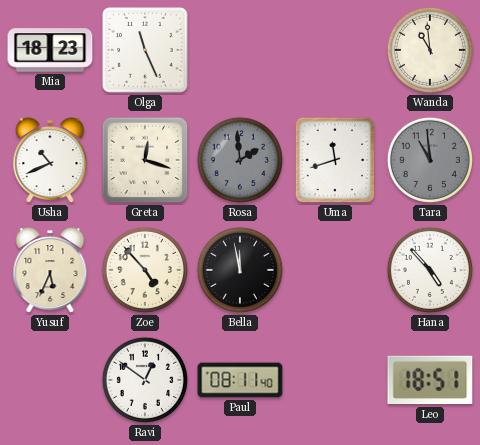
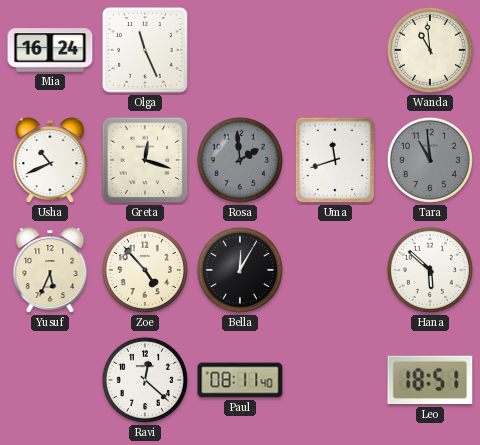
Mia: 18:23 -> 16:24
Bella: 11:58 -> 12:05
Hana: 4:53 -> 5:52
Ravi: 12:51 -> 12:22
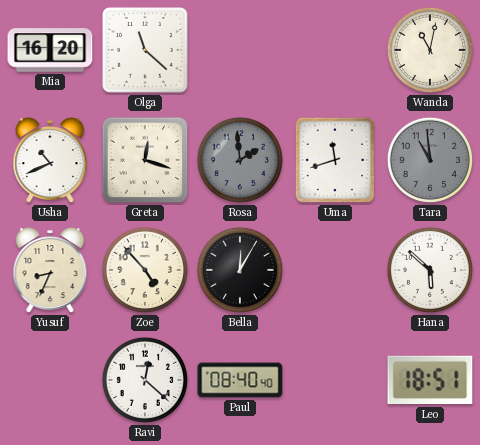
Mia: 16:24 -> 16:20
Olga: 11:26 -> 11:22
Wanda: 10:59 -> 11:02
Yusuf: 5:34 -> 8:34
Paul: 08:11 -> 08:40
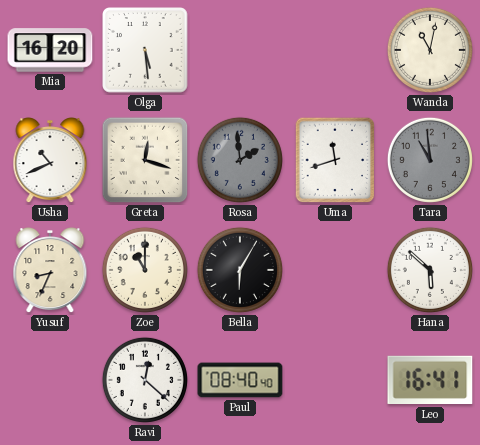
Olga: 11:22 -> 5:29
Zoe: 4:53 -> 11:00
Bella: 12:05 -> 6:05
Leo: 18:51 -> 16:41
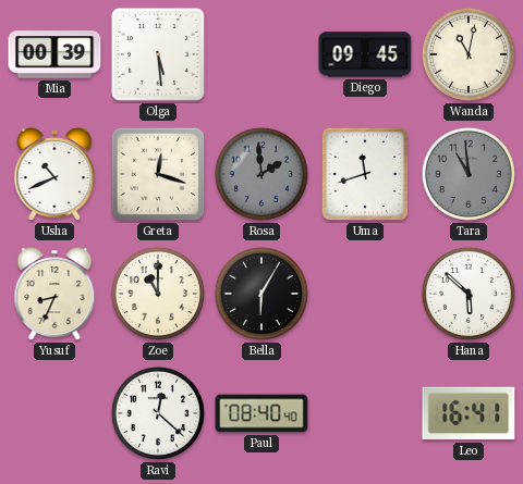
Mia: 16:20 -> 00:39
Diego: none -> 09:45
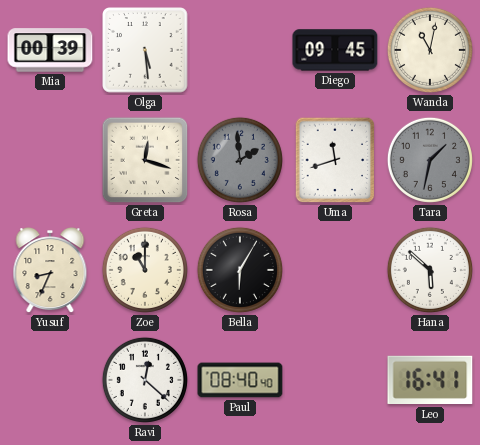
Usha: 10:41 -> none
Tara: 10:59 -> 1:32
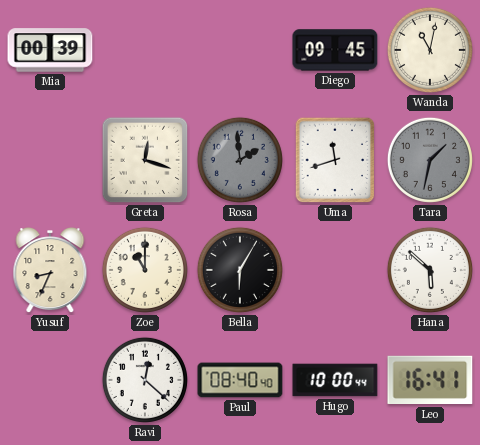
Olga: 5:29 -> none
Hugo: none -> 10:00
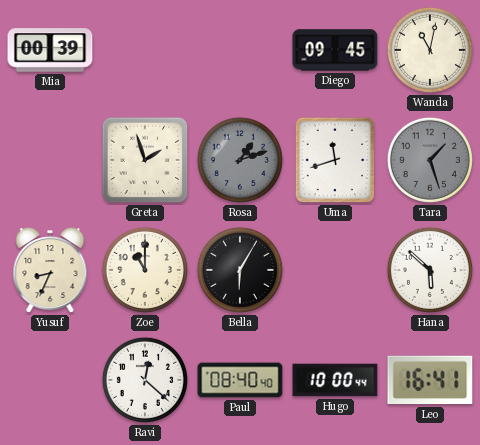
Greta: 12:18 -> 1:57
Rosa: 1:59 -> 1:12
Tara: 1:32 -> 1:27
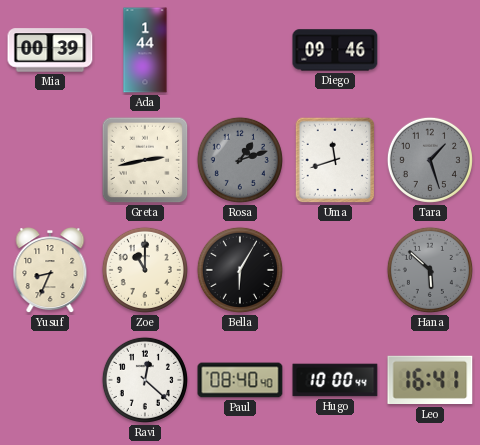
Ada: none -> 1:44
Diego: 09:45 -> 09:46
Wanda: 11:02 -> none
Greta: 1:57 -> 2:43
Hana dial: white -> grey
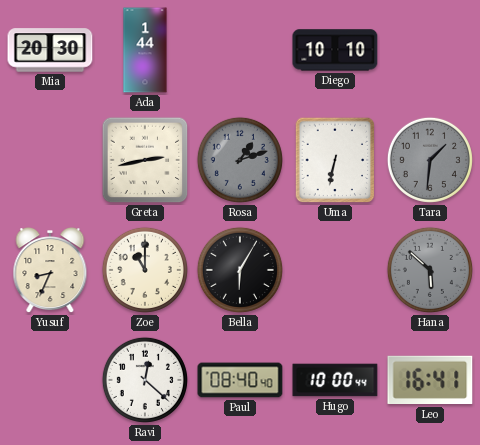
Mia: 00:39 -> 20:30
Diego: 09:46 -> 10:10
Uma: 11:42 -> 6:32
Tara: 1:27 -> 1:31
